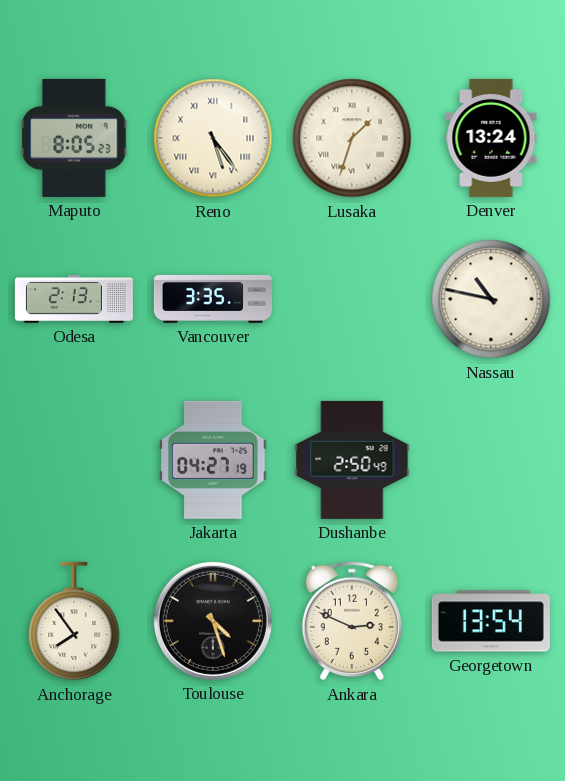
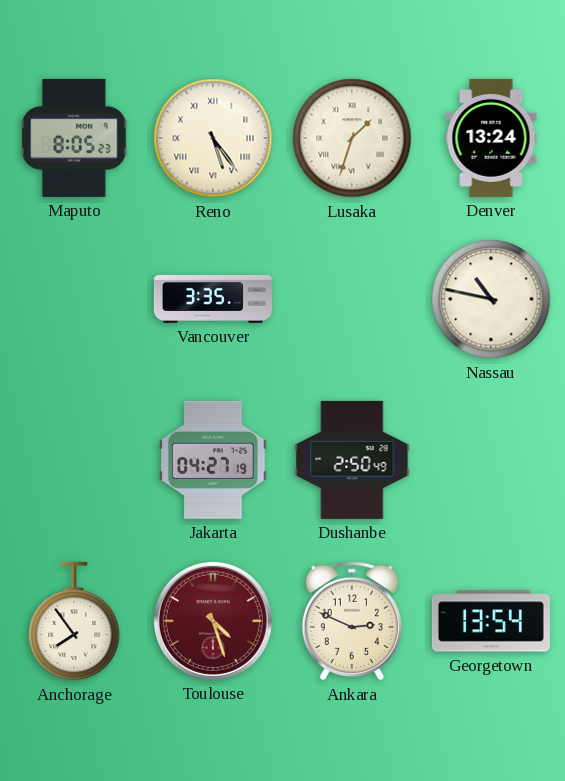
Odesa: 2:13 -> none
Toulouse dial: black -> burgundy
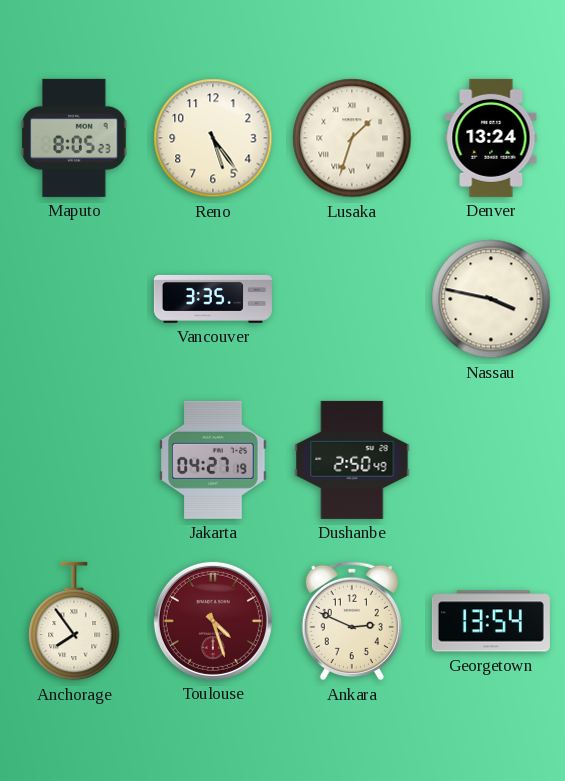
Reno numerals: Roman -> Arabic
Nassau: 10:47 -> 3:47
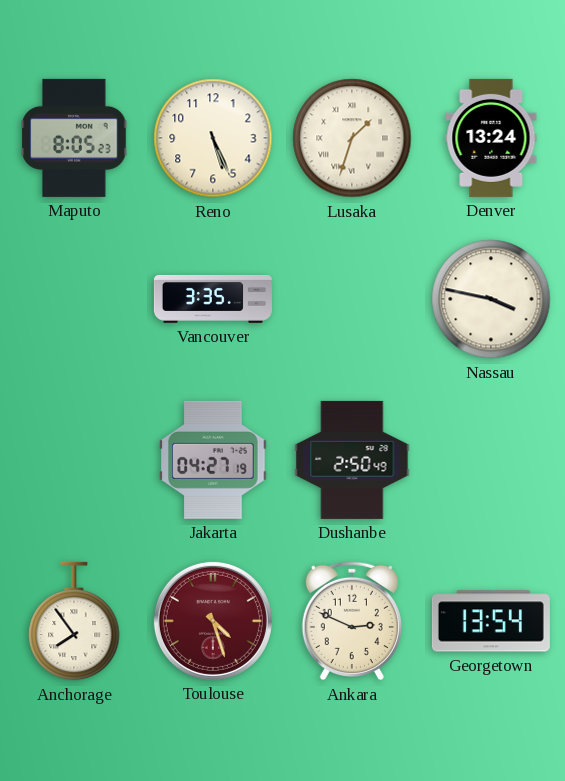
Reno: 5:24 -> 5:26
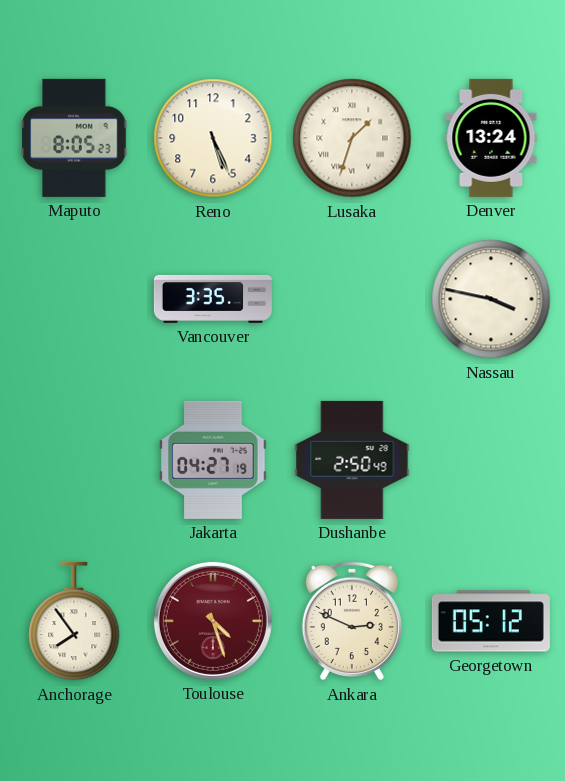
Georgetown: 13:54 -> 05:12
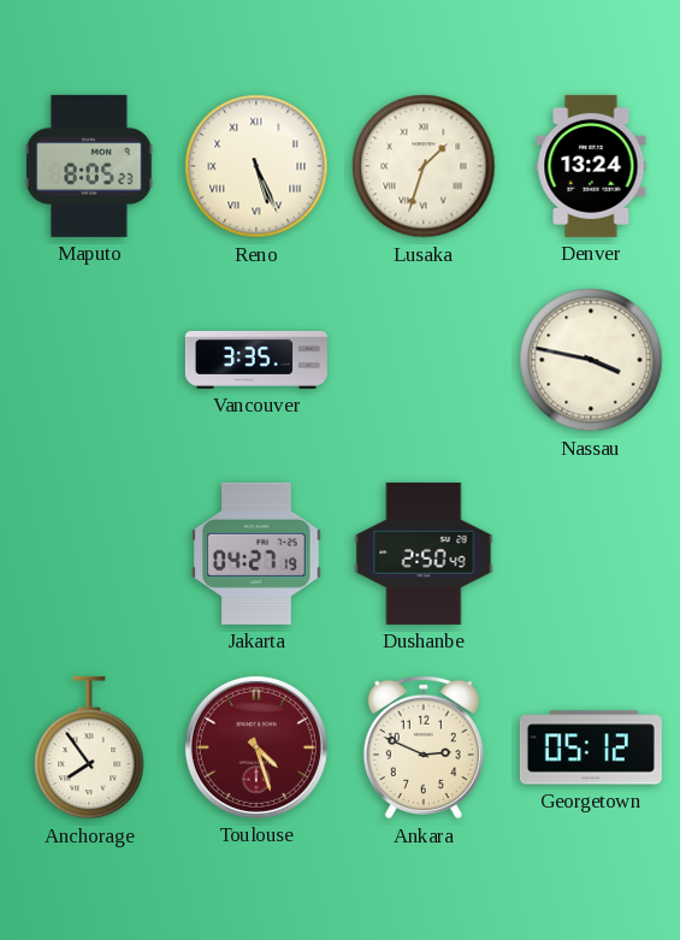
Reno numerals: Arabic -> Roman
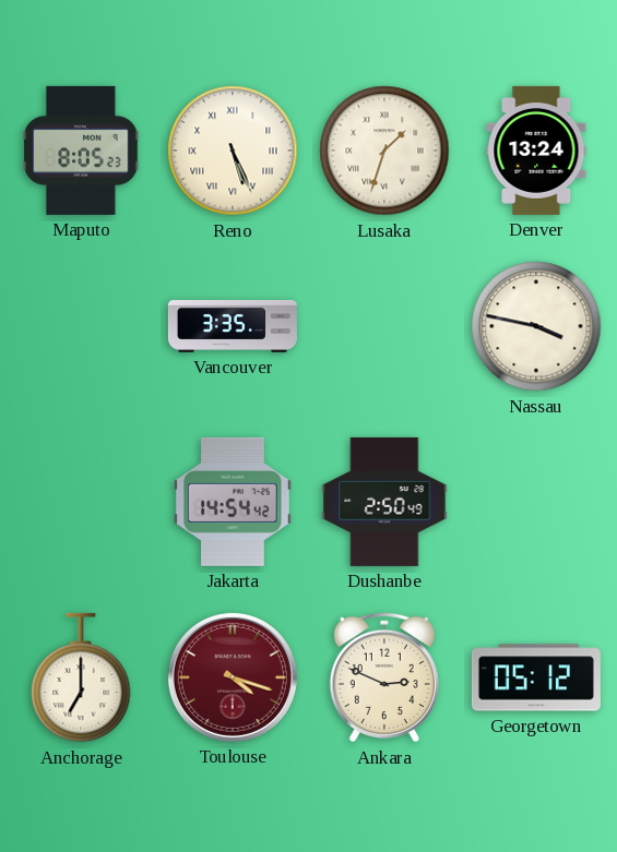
Jakarta: 04:27 -> 14:54
Anchorage: 7:54 -> 7:00
Toulouse: 4:27 -> 4:18
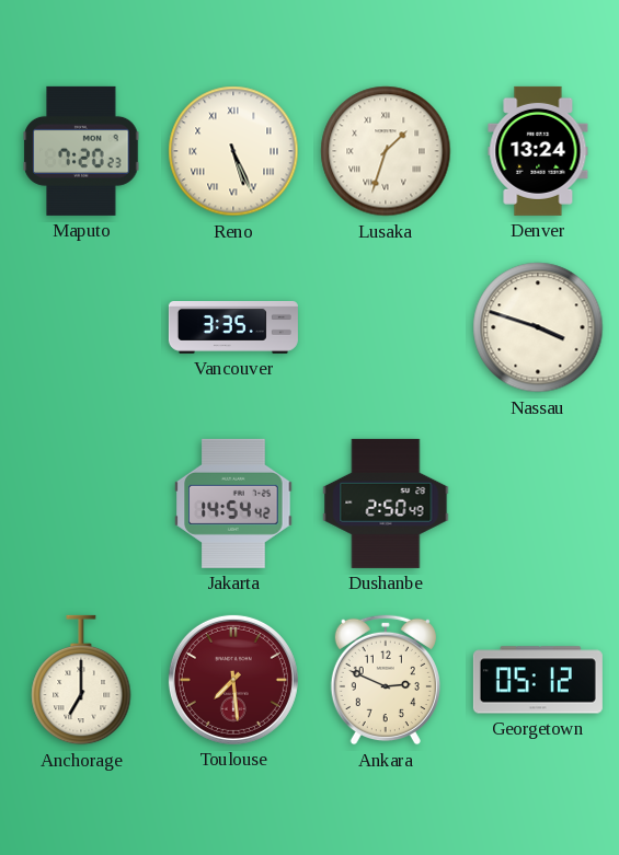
Maputo: 8:05 -> 7:20
Nassau: 3:47 -> 3:48
Toulouse: 4:18 -> 7:29
